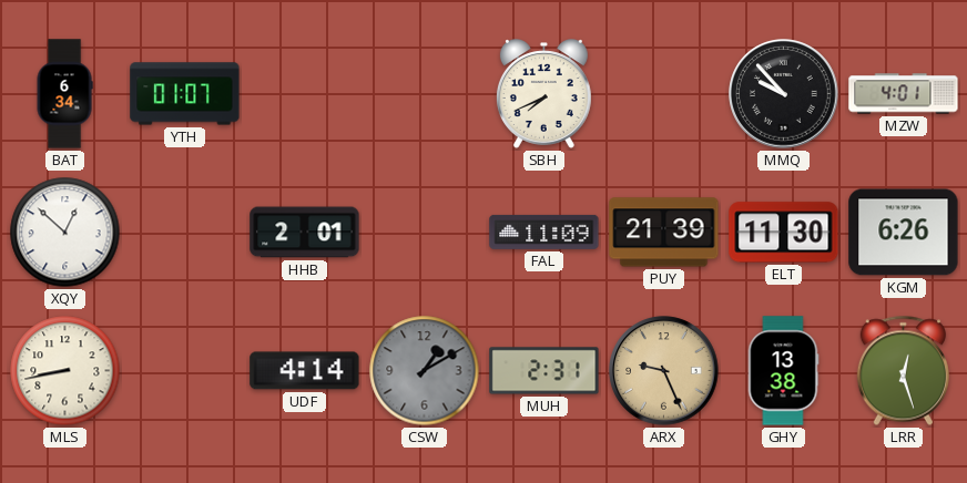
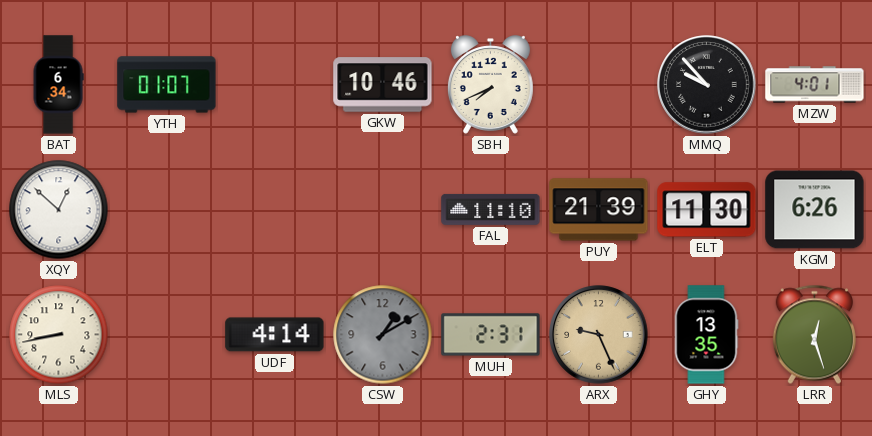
GKW: none -> 10:46
HHB: 2:01 -> none
FAL: 11:09 -> 11:10
GHY: 13:38 -> 13:35
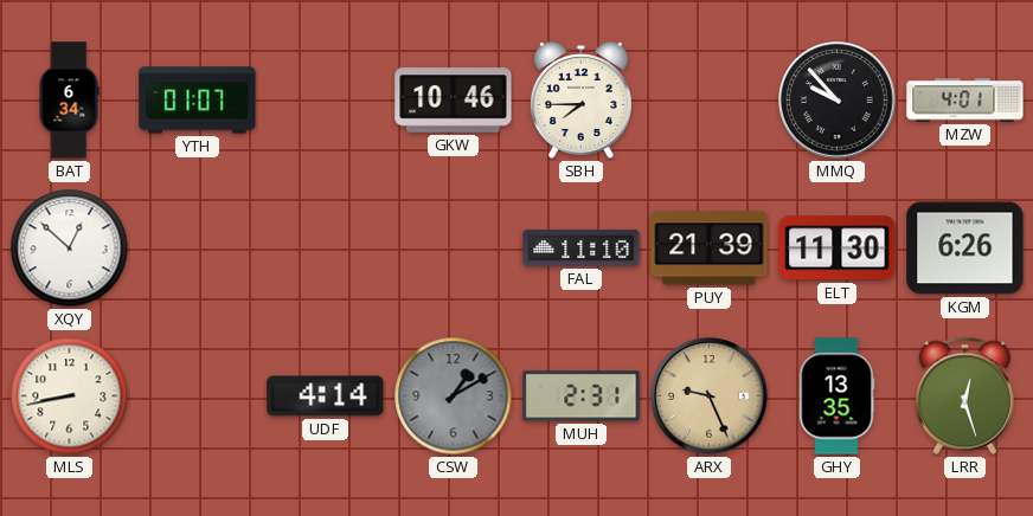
SBH: 7:41 -> 7:45
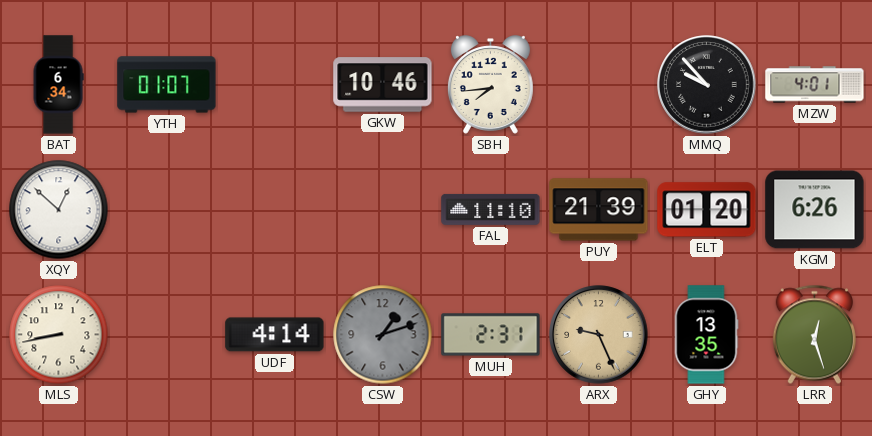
SBH: 7:45 -> 7:44
ELT: 11:30 -> 01:20
CSW: 1:10 -> 1:12
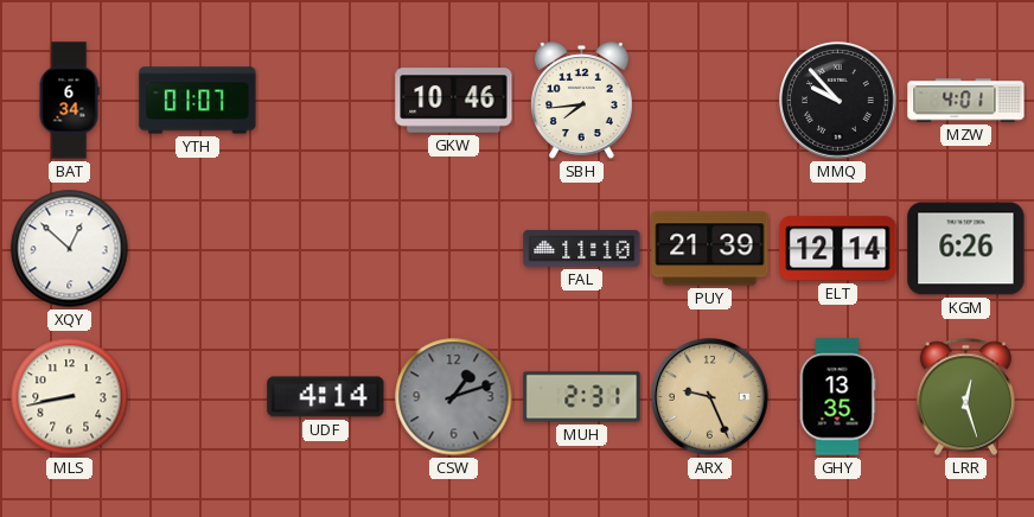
ELT: 01:20 -> 12:14
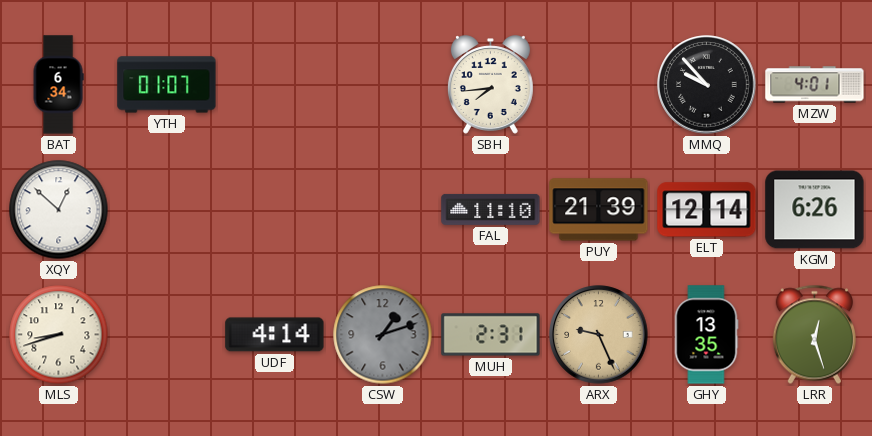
GKW: 10:46 -> none
MLS: 8:43 -> 8:42
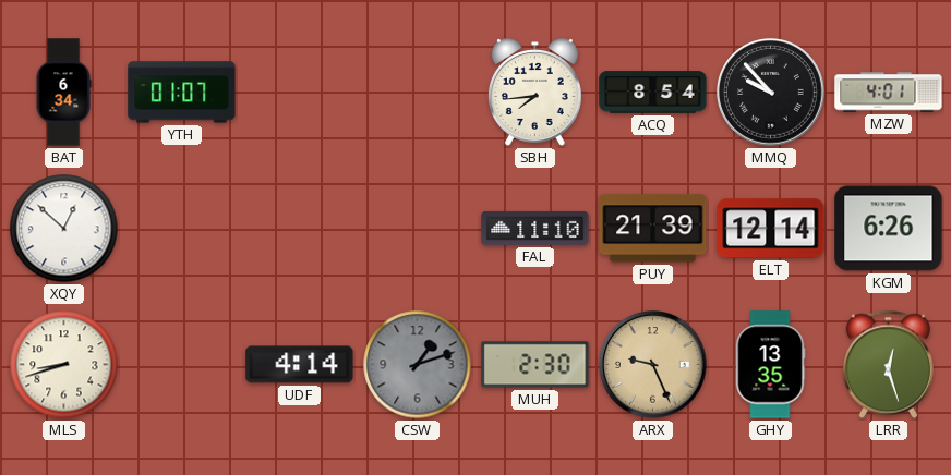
ACQ: none -> 8:54
MUH: 2:31 -> 2:30
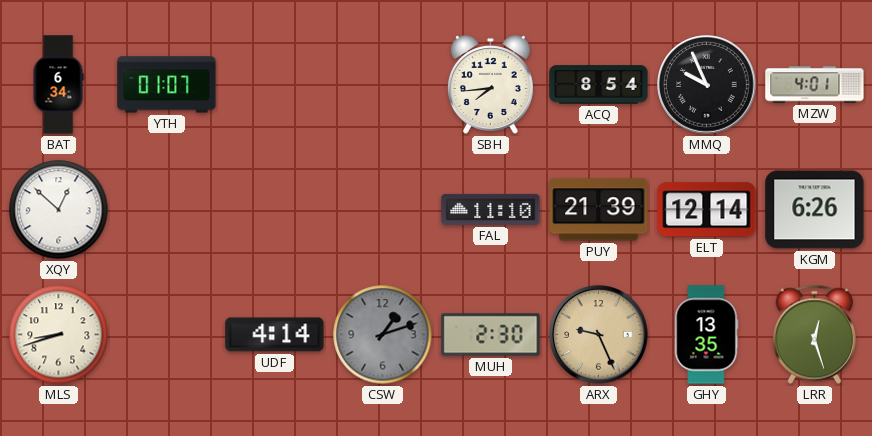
MMQ: 9:53 -> 9:56
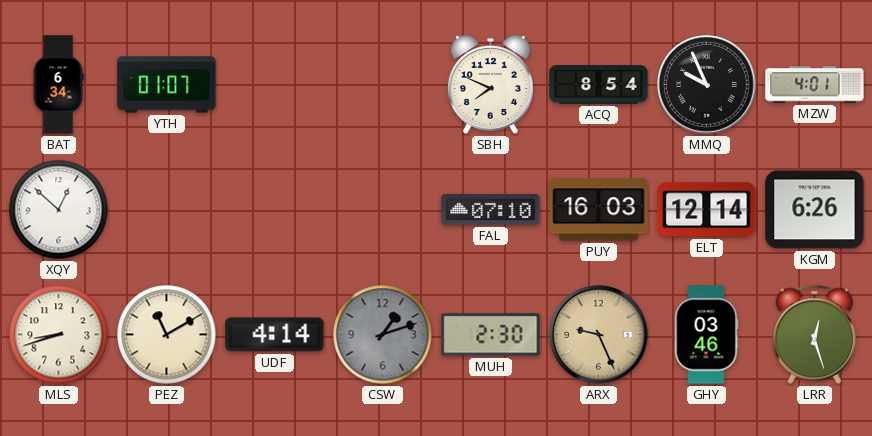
SBH: 7:44 -> 7:49
FAL: 11:10 -> 07:10
PUY: 21:39 -> 16:03
PEZ: none -> 11:10
GHY: 13:35 -> 03:46
